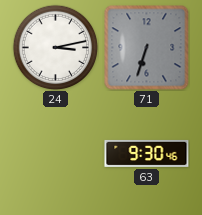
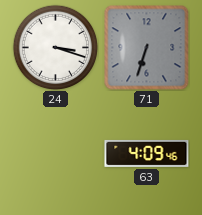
24: 3:13 -> 3:18
63: 9:30 -> 4:09
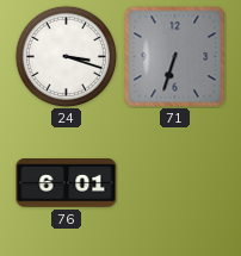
76: none -> 6:01
63: 4:09 -> none
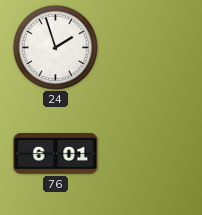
24: 3:18 -> 1:57
71: 6:33 -> none
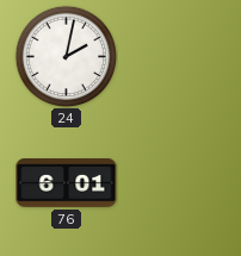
24: 1:57 -> 2:02
